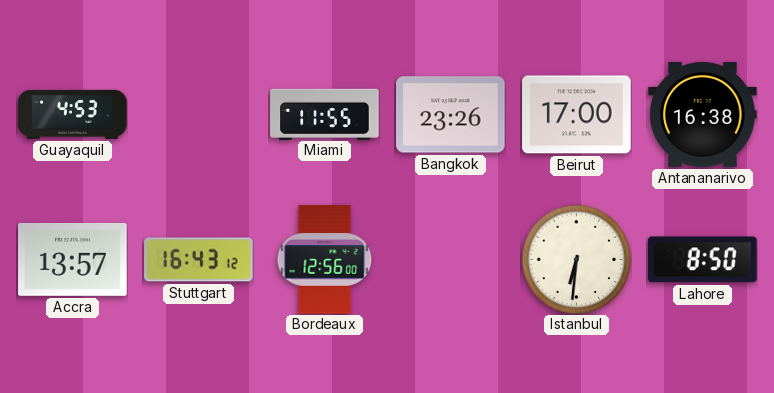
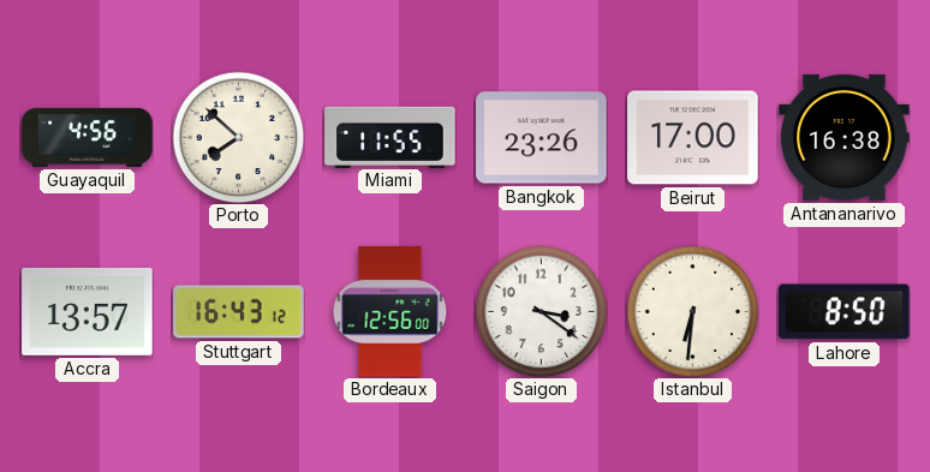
Guayaquil: 4:53 -> 4:56
Porto: none -> 7:52
Saigon: none -> 3:21
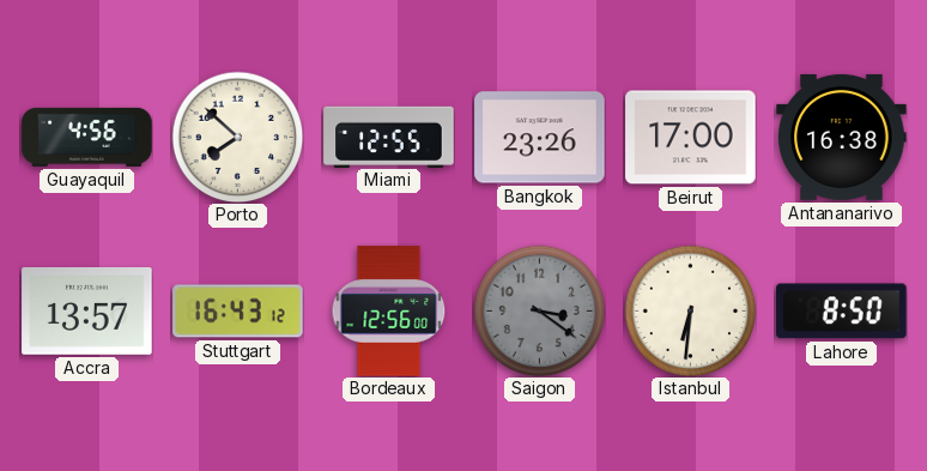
Miami: 11:55 -> 12:55
Saigon dial: white -> grey
